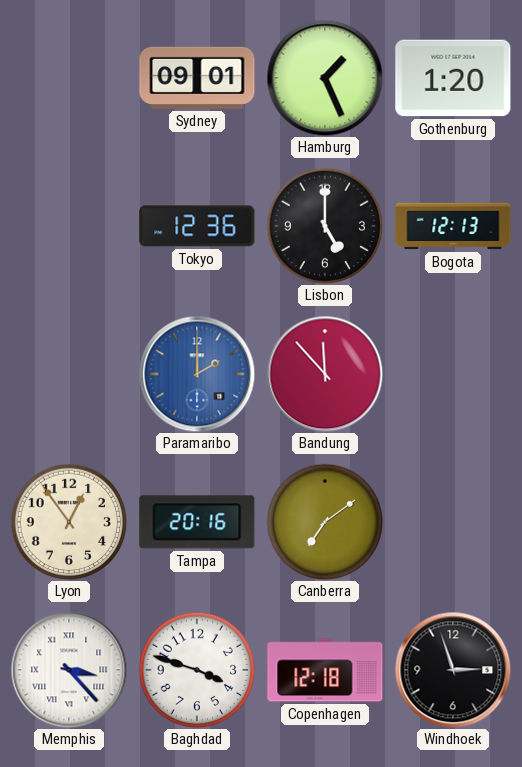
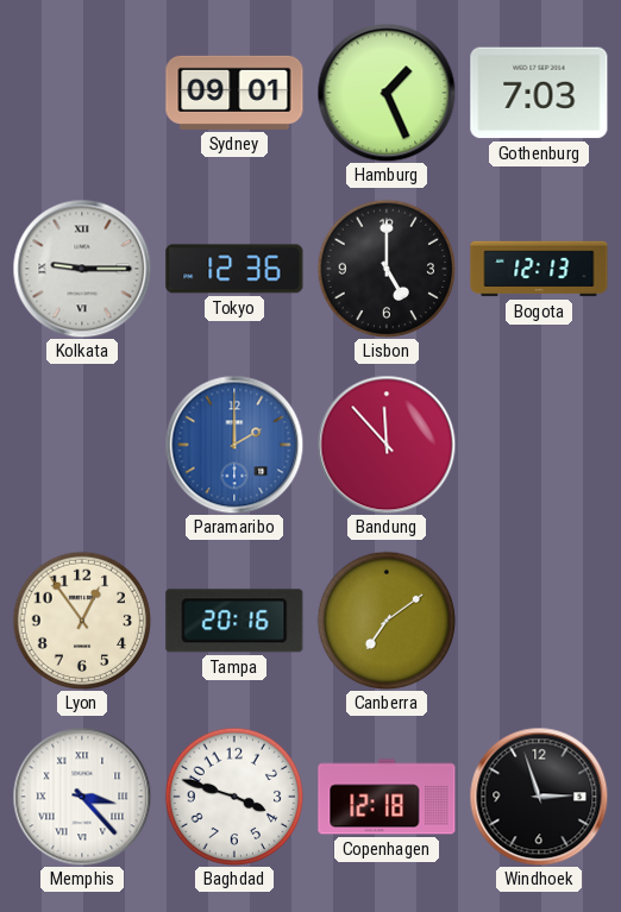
Gothenburg: 1:20 -> 7:03
Kolkata: none -> 9:15
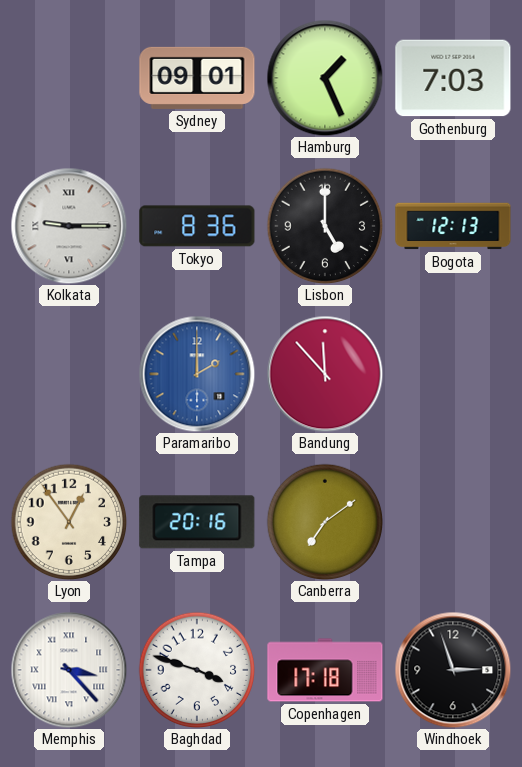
Tokyo: 12:36 -> 8:36
Copenhagen: 12:18 -> 17:18
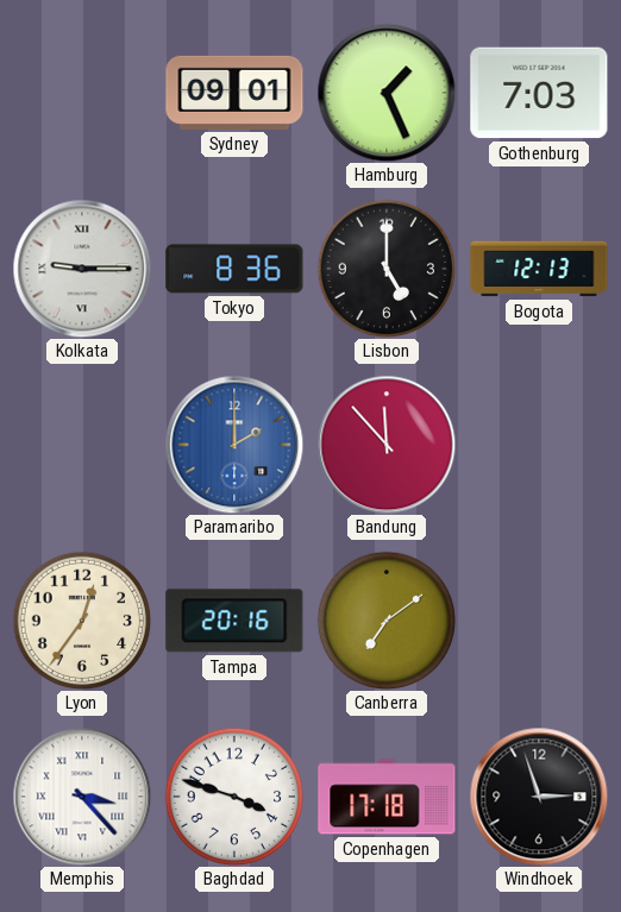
Lyon: 12:54 -> 12:36
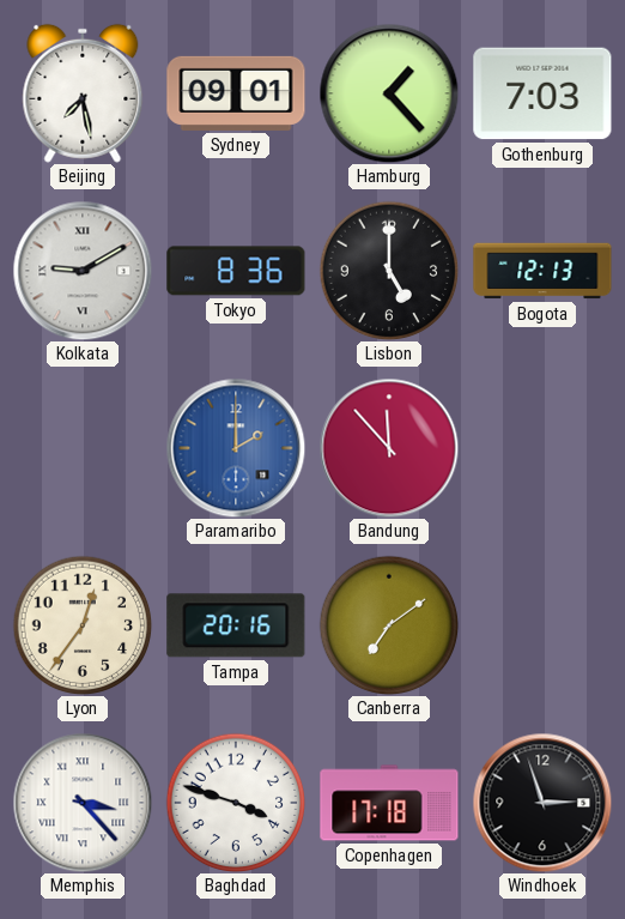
Beijing: none -> 7:28
Hamburg: 1:26 -> 1:23
Kolkata: 9:15 -> 9:10
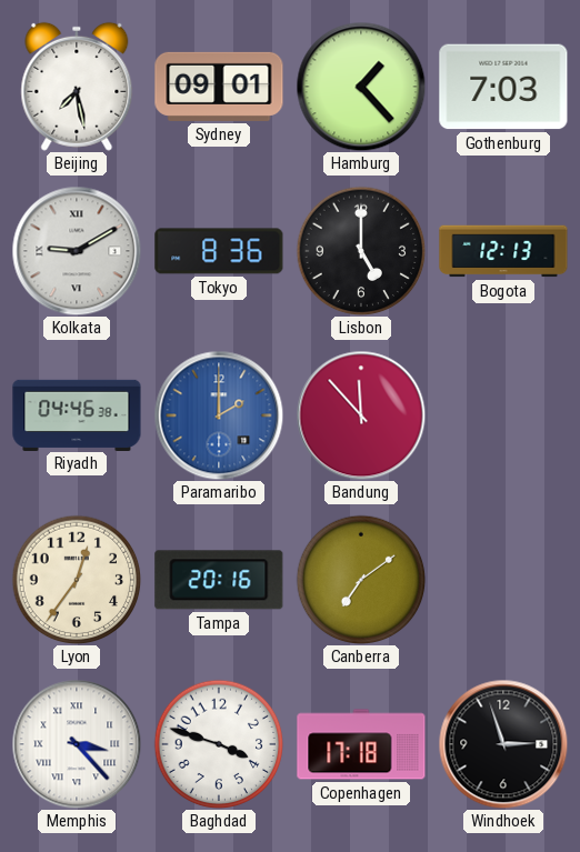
Riyadh: none -> 04:46
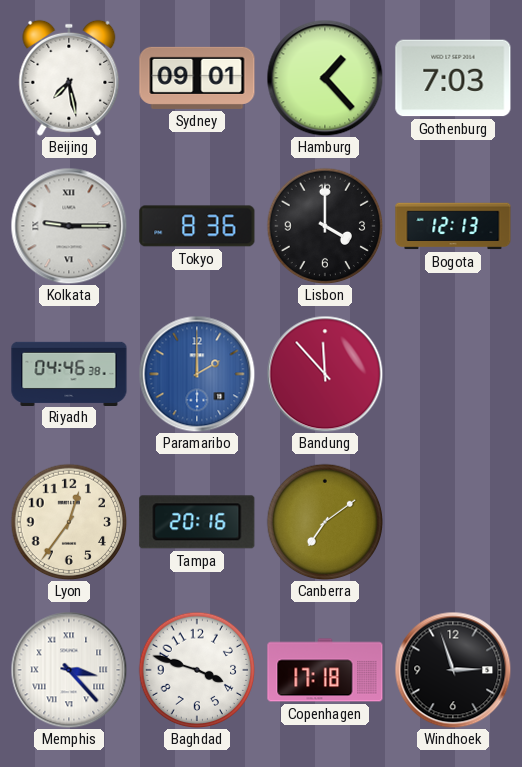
Kolkata: 9:10 -> 9:15
Lisbon: 5:00 -> 4:00
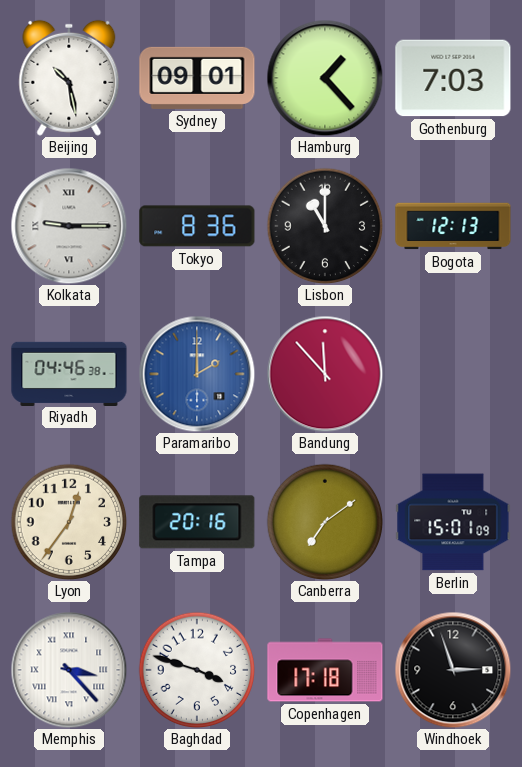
Beijing: 7:28 -> 10:28
Lisbon: 4:00 -> 11:00
Berlin: none -> 15:01
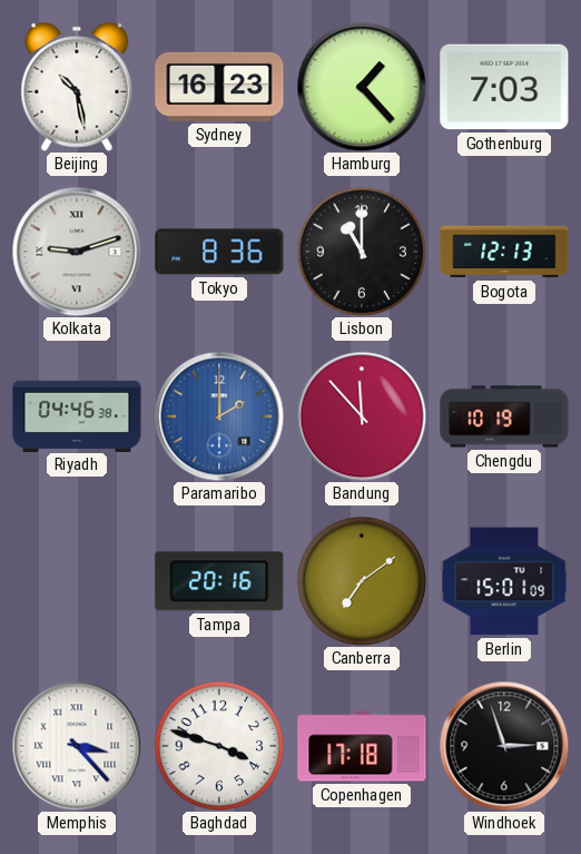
Sydney: 09:01 -> 16:23
Kolkata: 9:15 -> 9:12
Chengdu: none -> 10:19
Lyon: 12:36 -> none
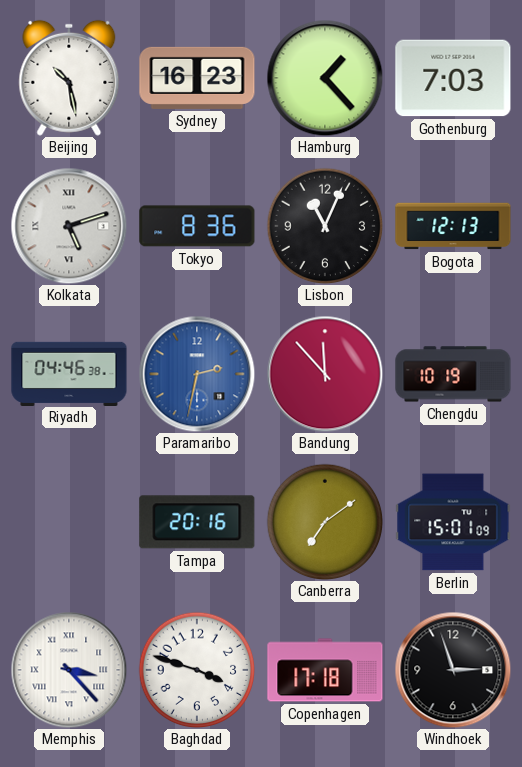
Kolkata: 9:12 -> 5:12
Lisbon: 11:00 -> 11:04
Paramaribo: 2:00 -> 2:32
